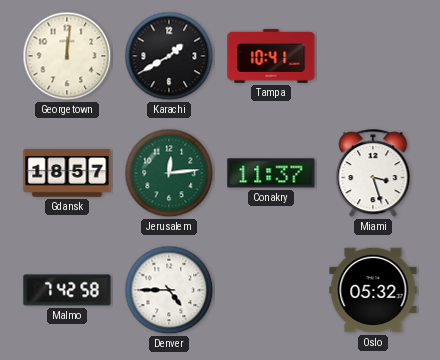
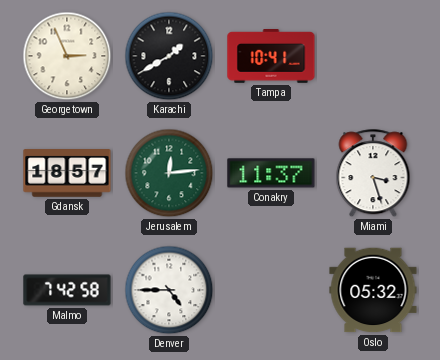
Georgetown: 12:01 -> 2:56
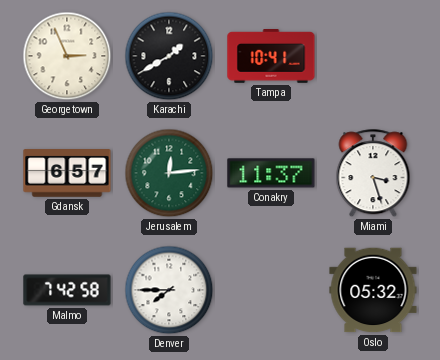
Gdansk: 18:57 -> 6:57
Denver: 4:45 -> 7:45
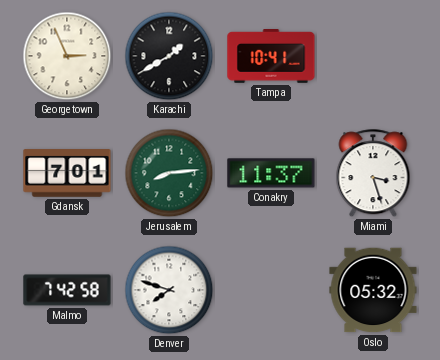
Gdansk: 6:57 -> 7:01
Jerusalem: 12:14 -> 8:14
Denver: 7:45 -> 7:48
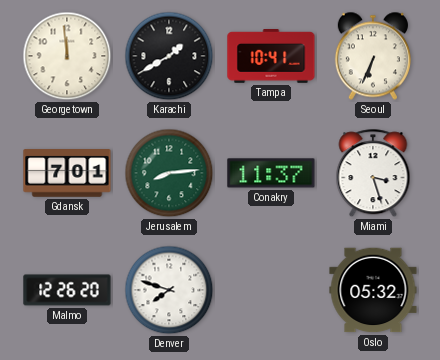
Georgetown: 2:56 -> 11:59
Seoul: none -> 6:34
Malmo: 7:42 -> 12:26
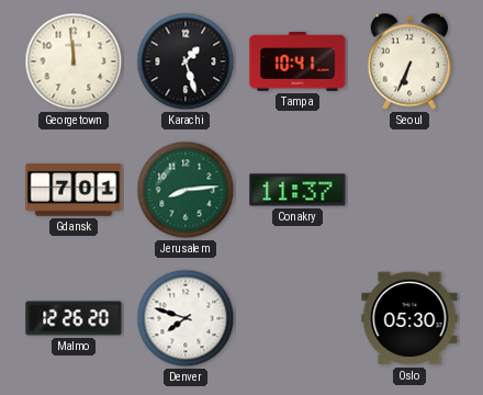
Karachi: 1:40 -> 1:27
Miami: 3:27 -> none
Oslo: 05:32 -> 05:30
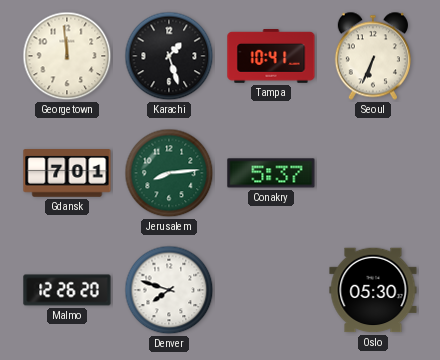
Conakry: 11:37 -> 5:37
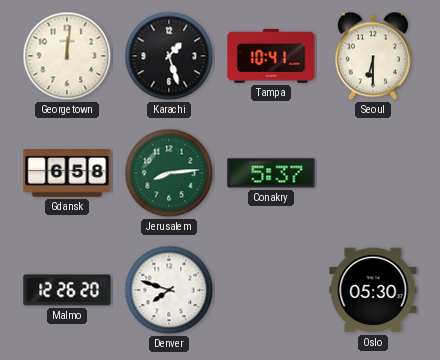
Georgetown: 11:59 -> 12:01
Seoul: 6:34 -> 6:30
Gdansk: 7:01 -> 6:58
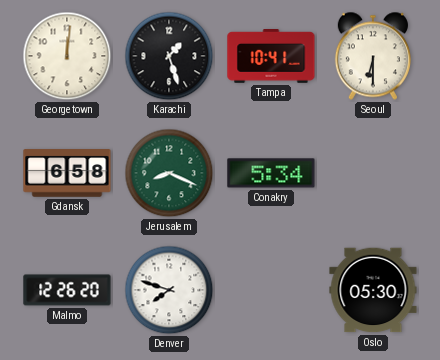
Jerusalem: 8:14 -> 8:19
Conakry: 5:37 -> 5:34
